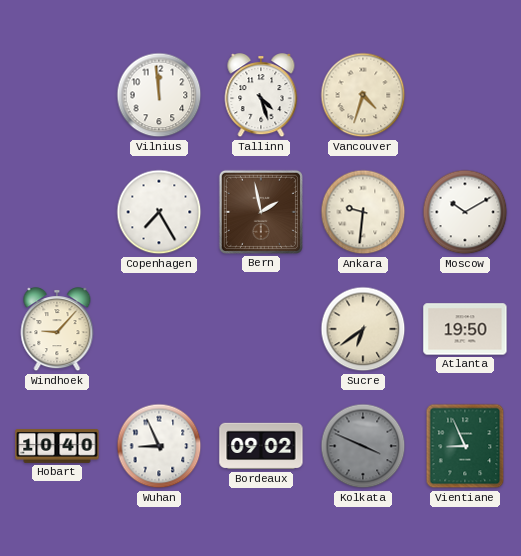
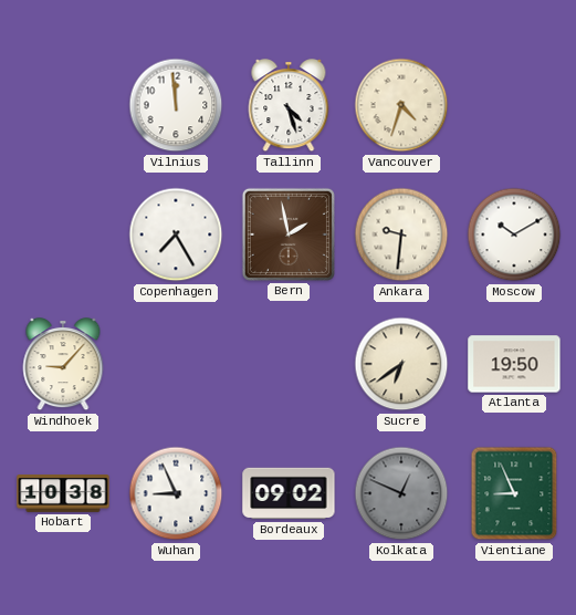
Hobart: 10:40 -> 10:38
Kolkata: 3:49 -> 12:49
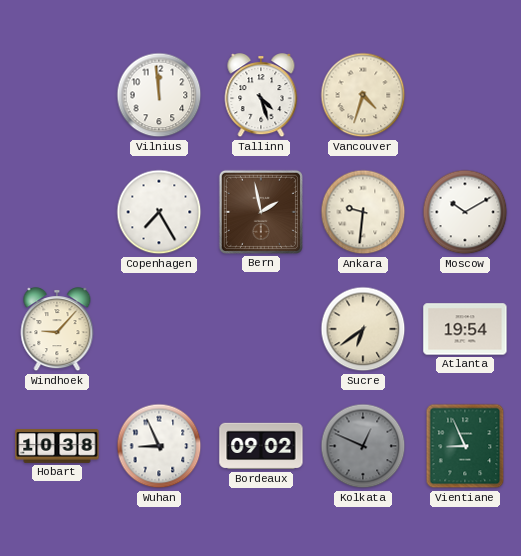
Atlanta: 19:50 -> 19:54
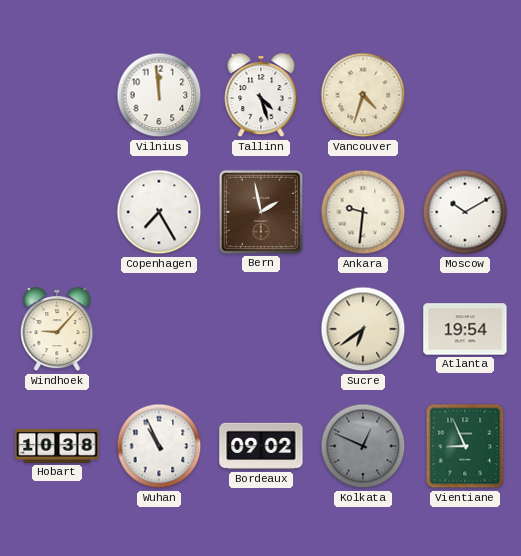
Wuhan: 8:56 -> 10:56
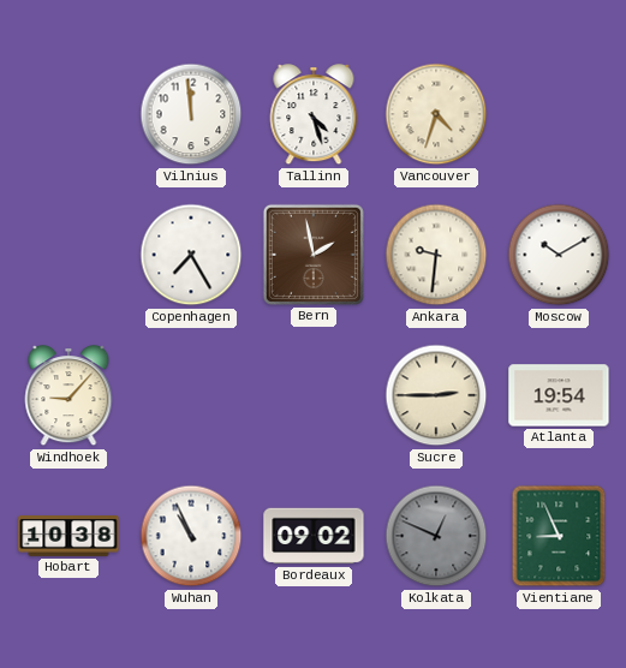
Sucre: 6:39 -> 2:45
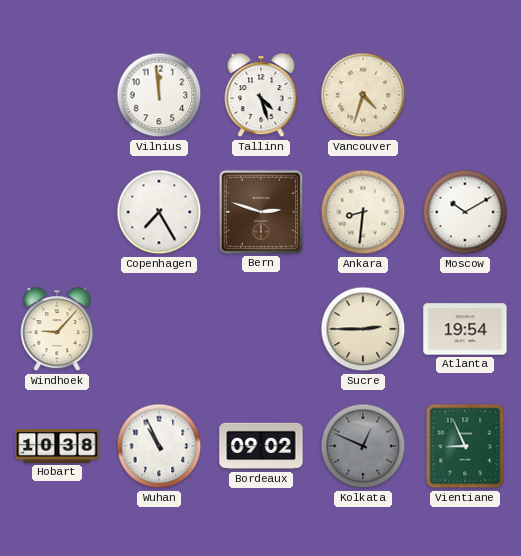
Bern: 1:58 -> 2:48
Ankara: 9:31 -> 8:31
